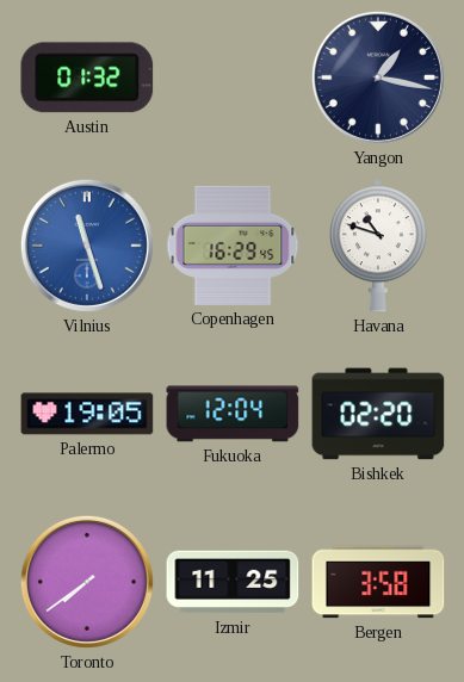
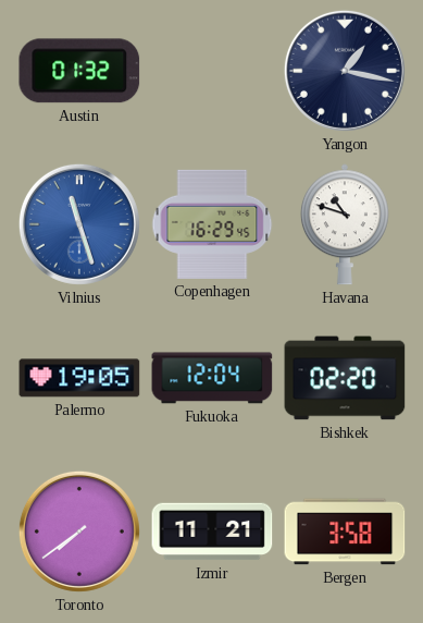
Izmir: 11:25 -> 11:21
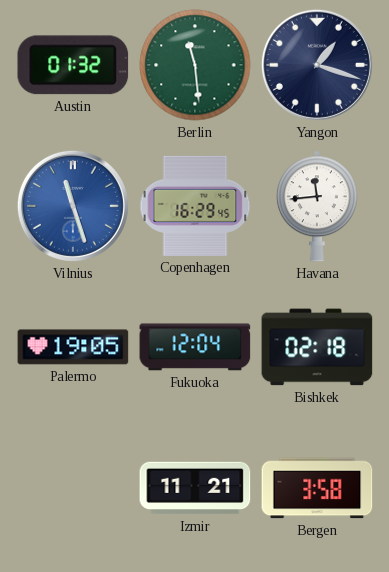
Berlin: none -> 11:29
Yangon: 1:17 -> 1:18
Havana: 10:48 -> 11:44
Bishkek: 02:20 -> 02:18
Toronto: 7:39 -> none
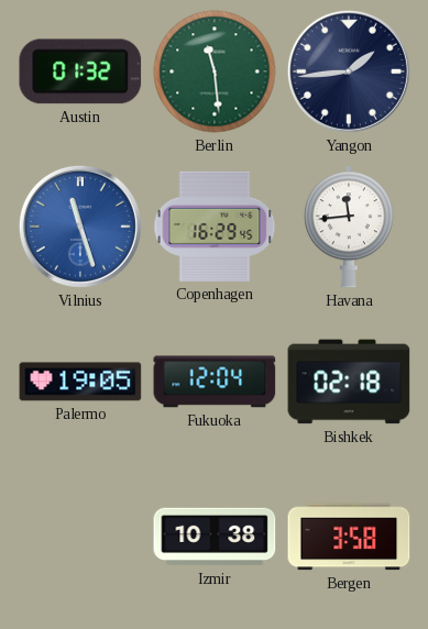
Yangon: 1:18 -> 1:44
Izmir: 11:21 -> 10:38
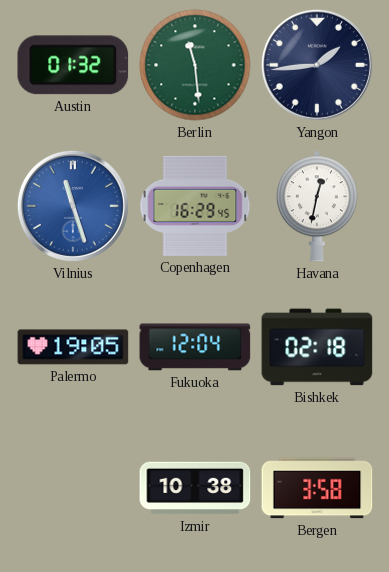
Havana: 11:44 -> 12:32
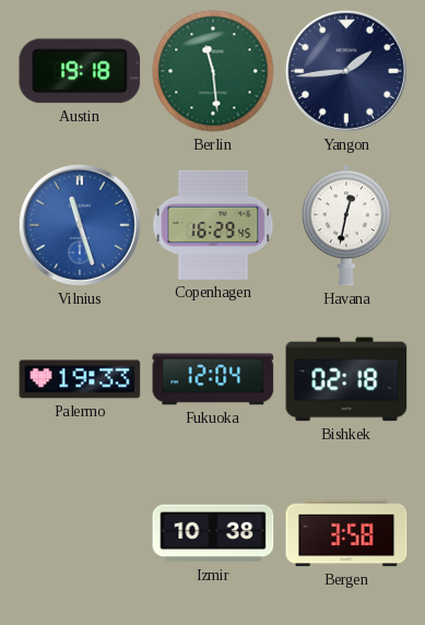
Austin: 01:32 -> 19:18
Palermo: 19:05 -> 19:33
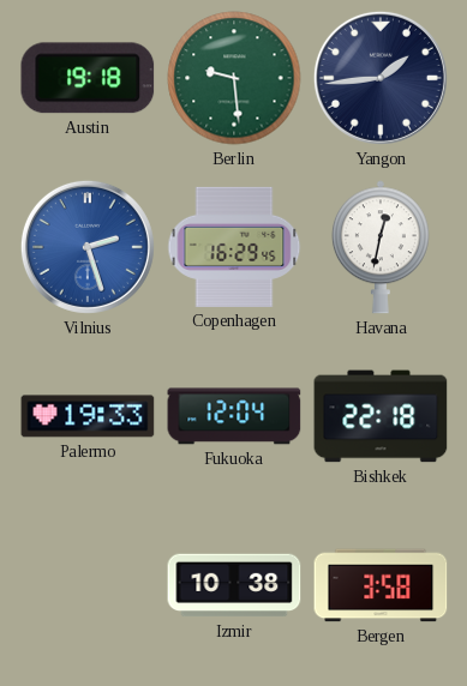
Berlin: 11:29 -> 9:29
Vilnius: 11:27 -> 2:27
Bishkek: 02:18 -> 22:18
